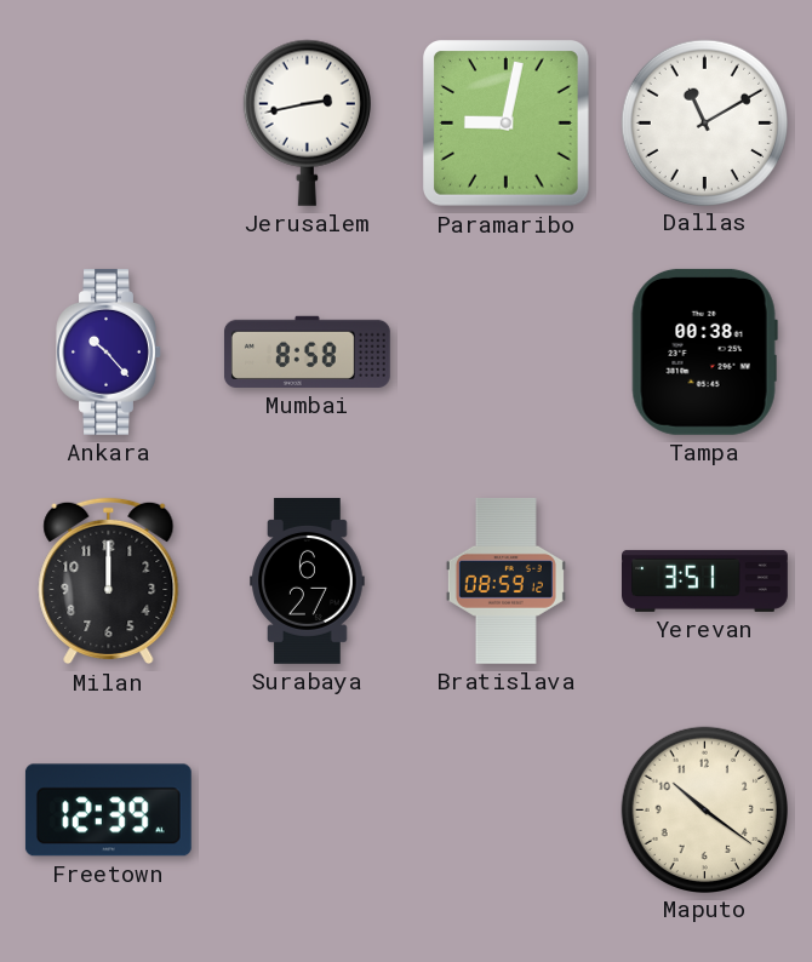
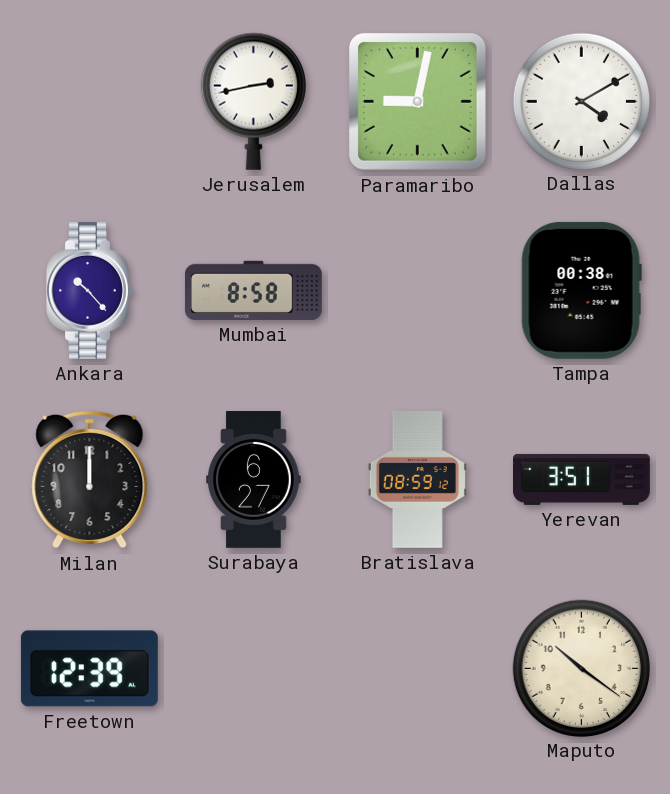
Dallas: 11:10 -> 4:10
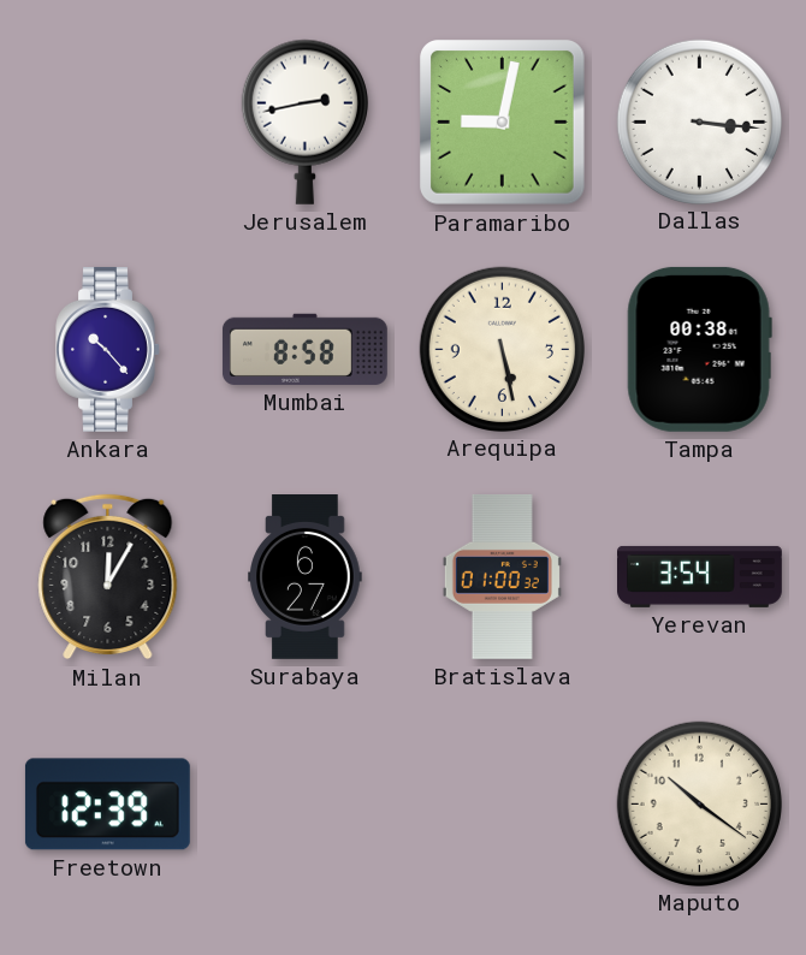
Dallas: 4:10 -> 3:16
Arequipa: none -> 5:28
Milan: 12:00 -> 12:05
Bratislava: 08:59 -> 01:00
Yerevan: 3:51 -> 3:54
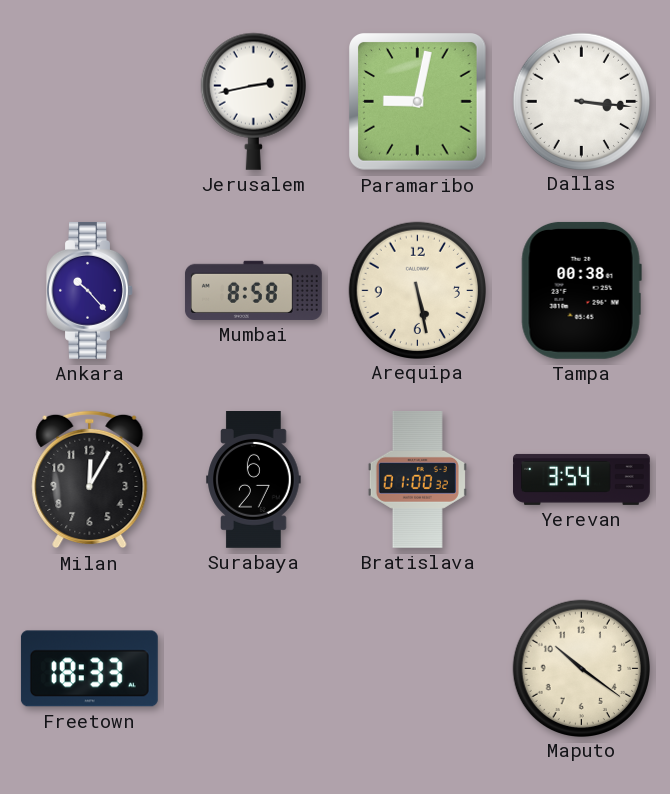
Freetown: 12:39 -> 18:33
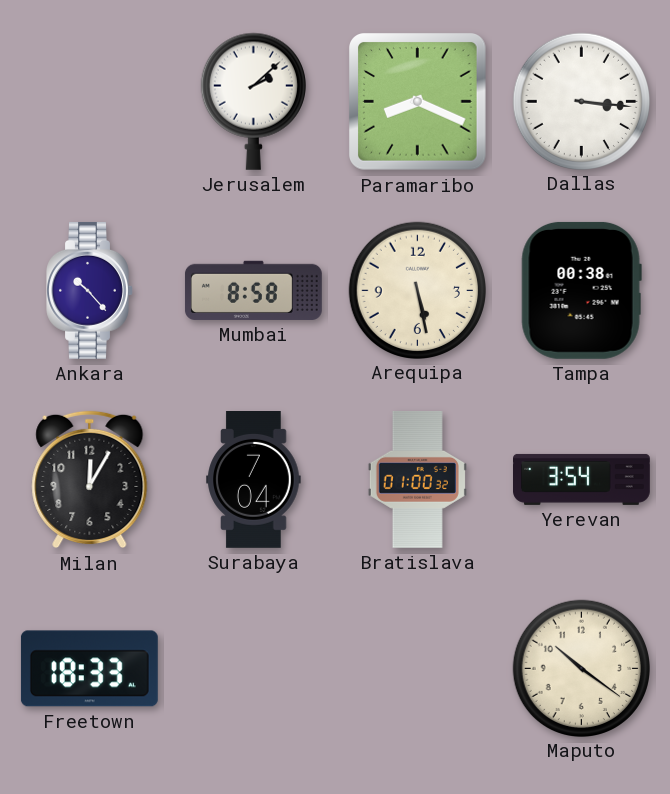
Jerusalem: 2:43 -> 2:08
Paramaribo: 9:02 -> 8:19
Surabaya: 6:27 -> 7:04
